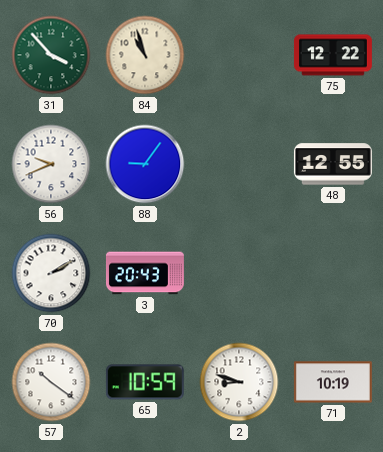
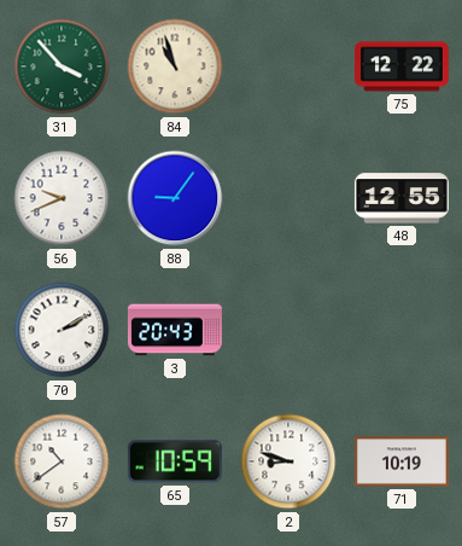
57: 10:21 -> 10:39
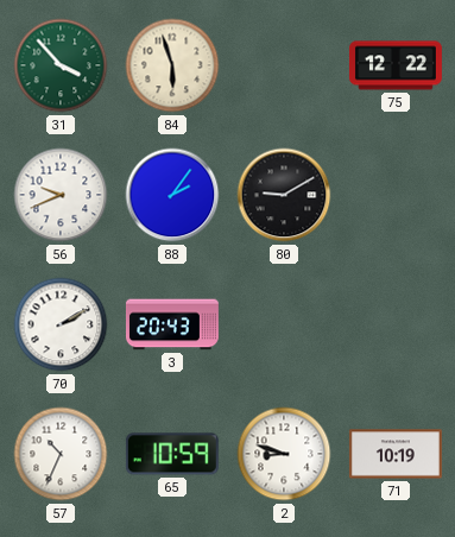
84: 10:57 -> 5:57
88: 9:06 -> 2:06
80: none -> 9:10
48: 12:55 -> none
57: 10:39 -> 10:34
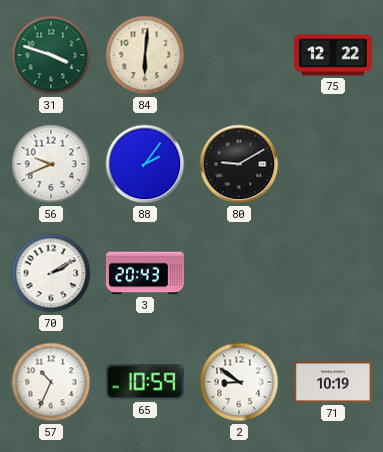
31: 3:53 -> 3:48
84: 5:57 -> 6:01
2: 8:48 -> 8:51
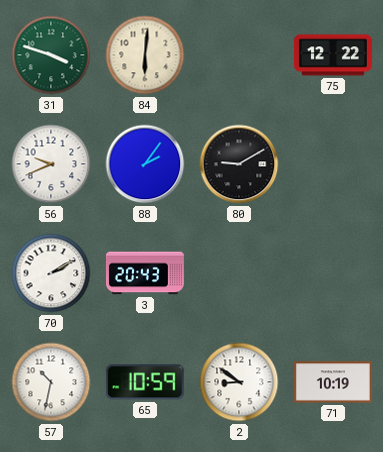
57: 10:34 -> 10:32
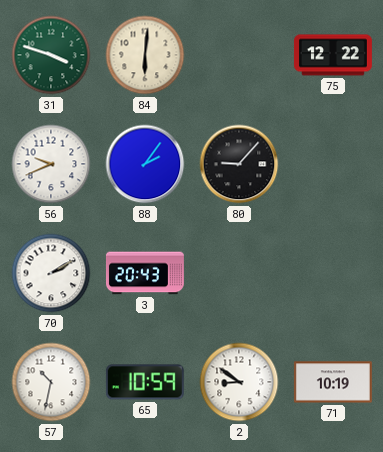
80: 9:10 -> 9:07
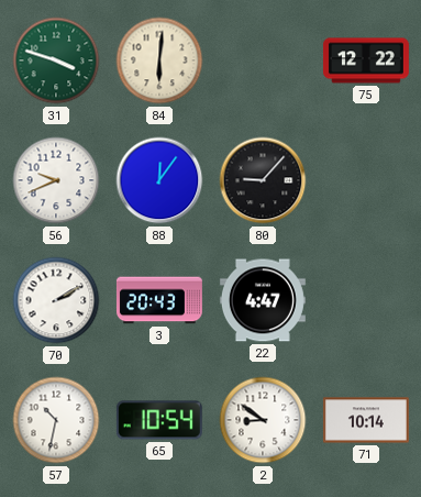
88: 2:06 -> 12:06
22: none -> 4:47
65: 10:59 -> 10:54
71: 10:19 -> 10:14
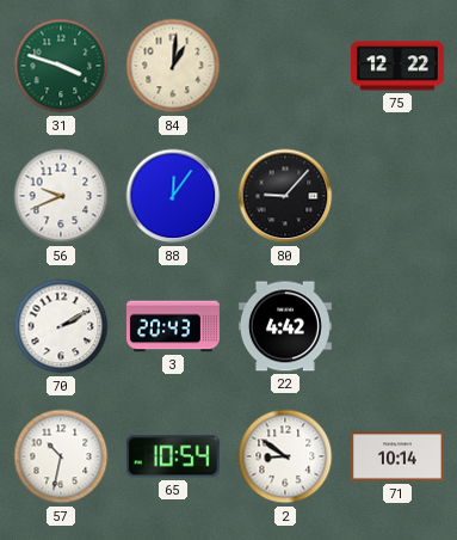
84: 6:01 -> 1:01
22: 4:47 -> 4:42
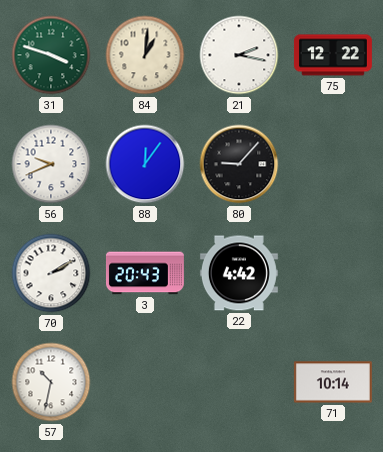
21: none -> 2:17
65: 10:54 -> none
2: 8:51 -> none
